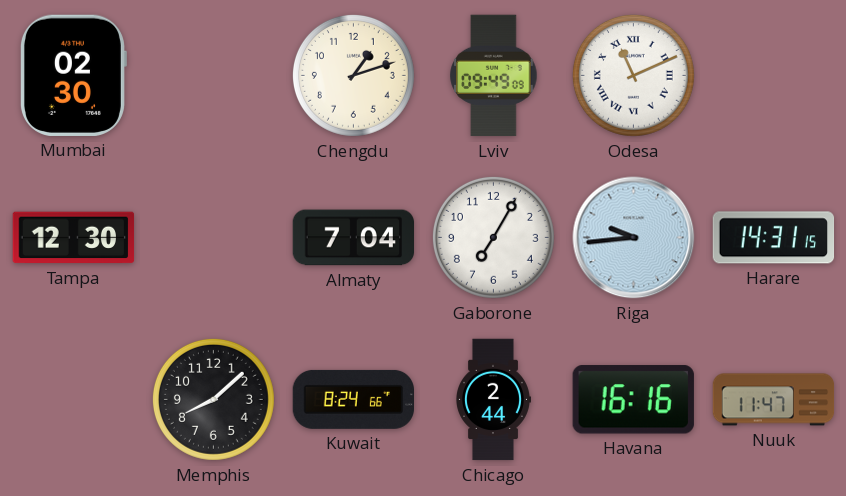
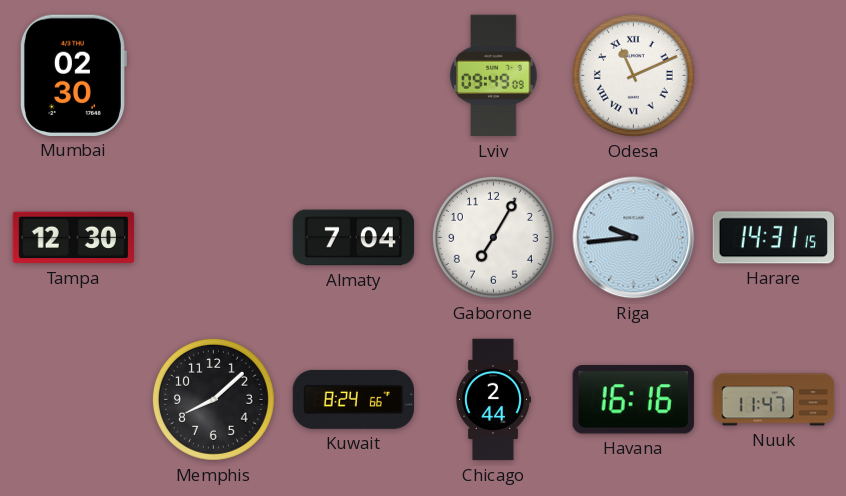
Chengdu: 1:12 -> none
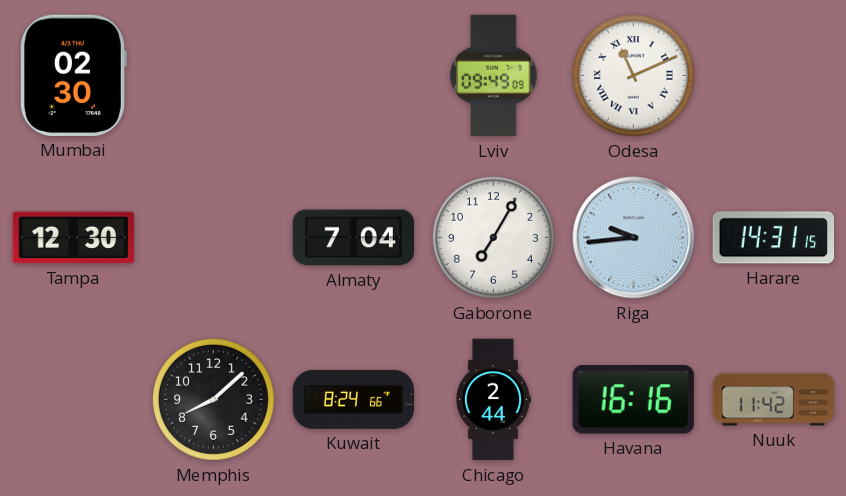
Nuuk: 11:47 -> 11:42
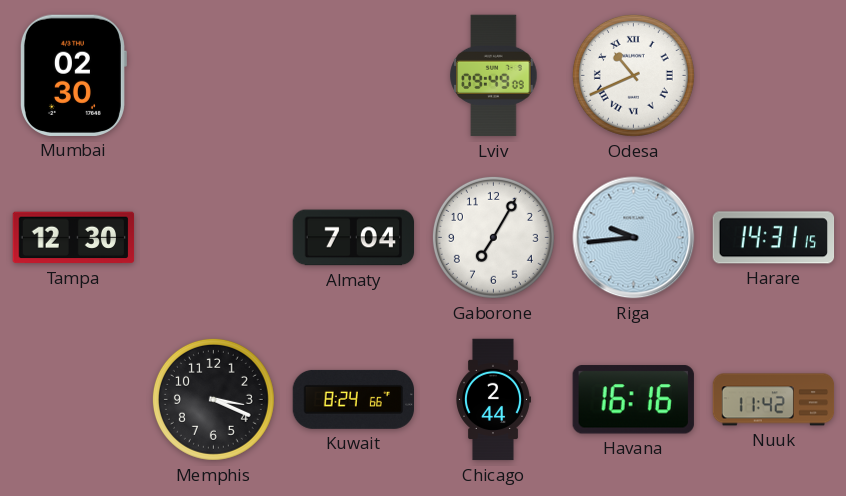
Odesa: 11:11 -> 10:41
Memphis: 8:08 -> 3:19
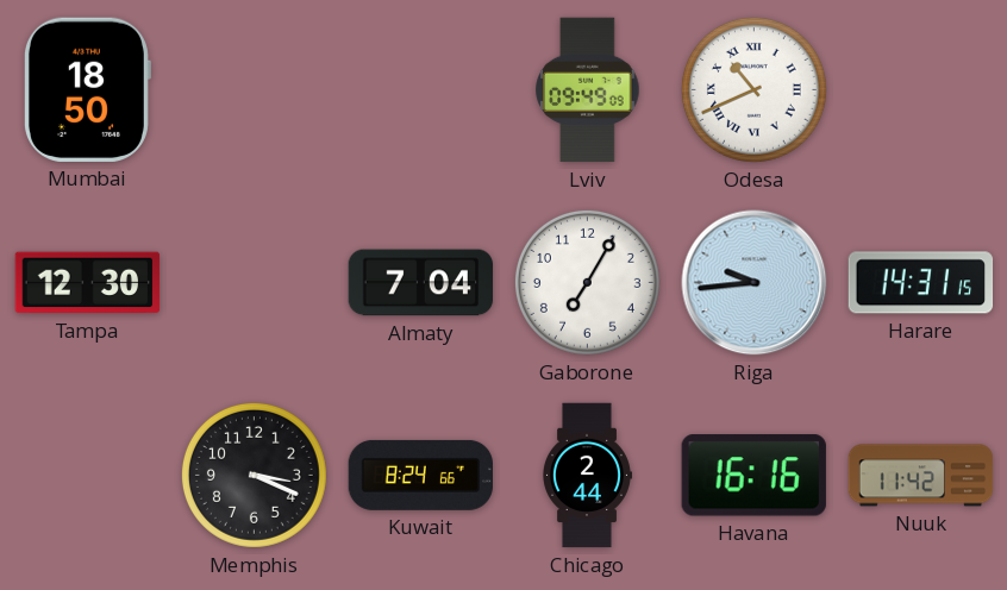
Mumbai: 02:30 -> 18:50
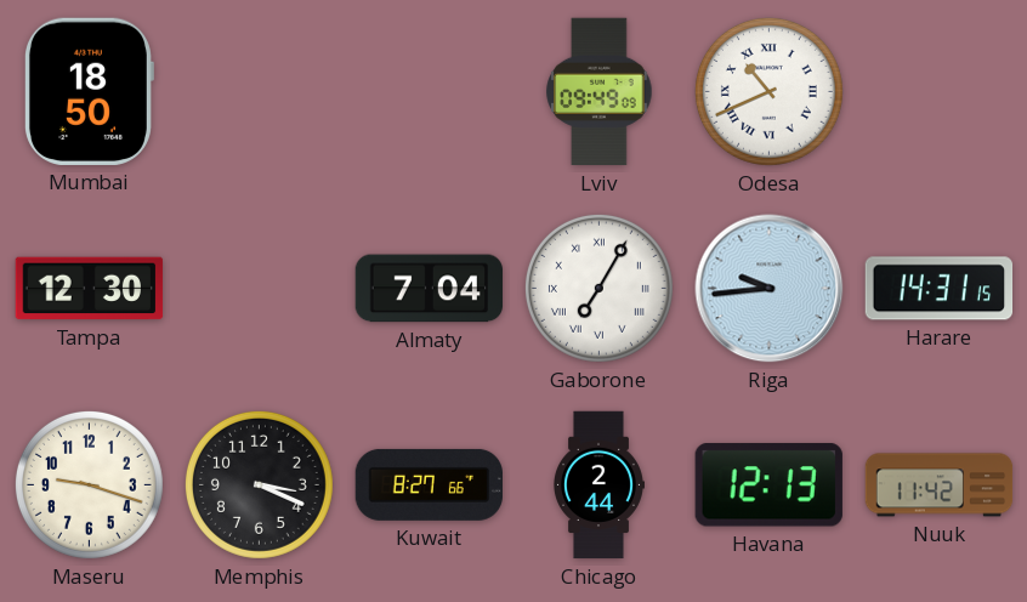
Gaborone numerals: Arabic -> Roman
Maseru: none -> 9:18
Kuwait: 8:24 -> 8:27
Havana: 16:16 -> 12:13
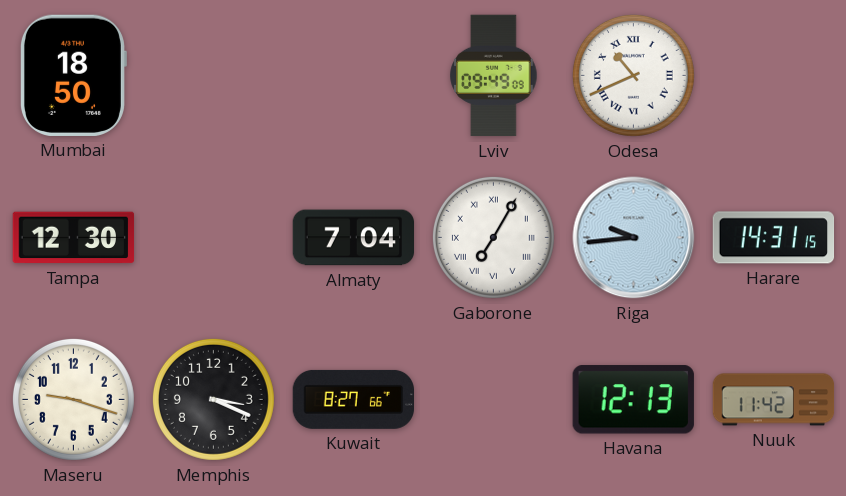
Chicago: 2:44 -> none
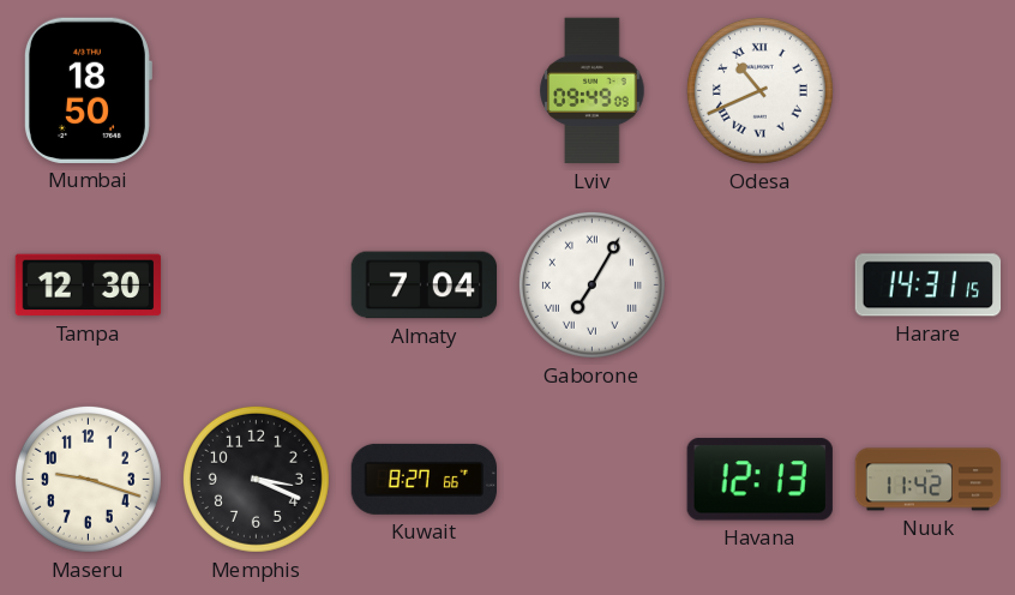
Riga: 9:44 -> none
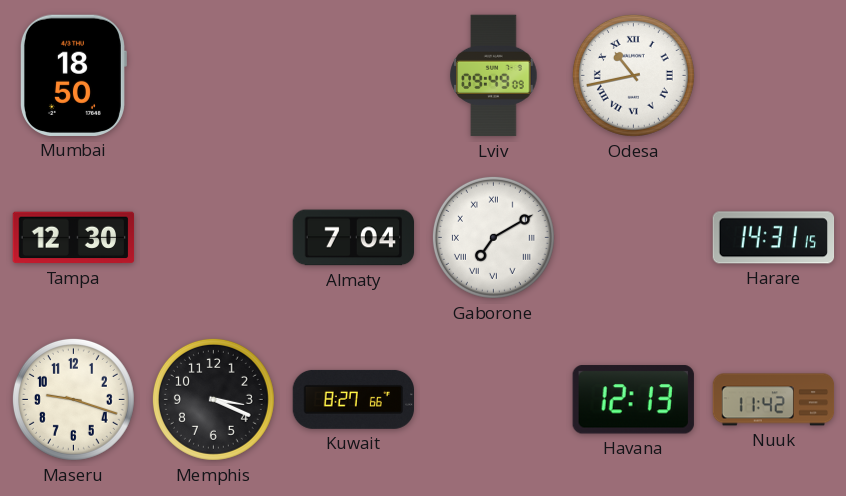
Odesa: 10:41 -> 10:43
Gaborone: 7:05 -> 7:10
